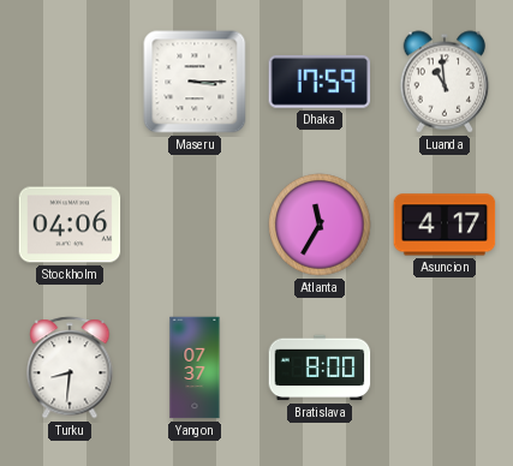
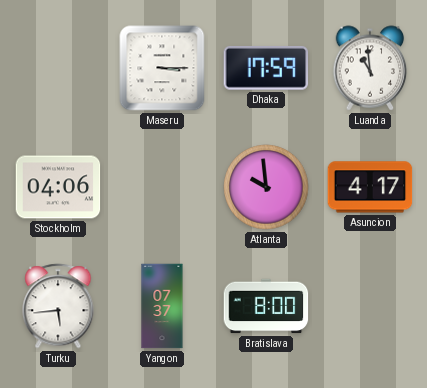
Atlanta: 11:35 -> 9:59
Turku: 8:31 -> 5:44
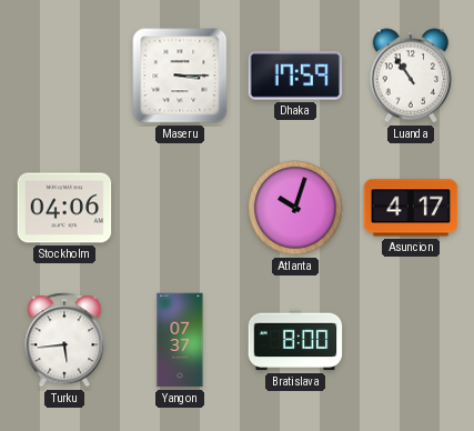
Luanda: 10:59 -> 10:54
Atlanta: 9:59 -> 10:03
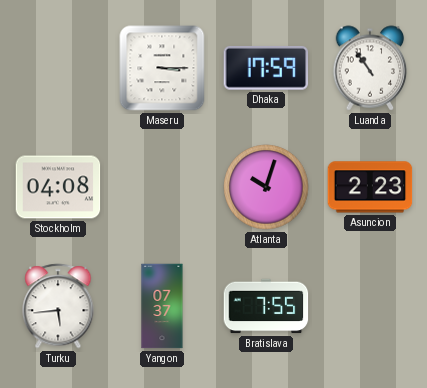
Stockholm: 04:06 -> 04:08
Asuncion: 4:17 -> 2:23
Bratislava: 8:00 -> 7:55
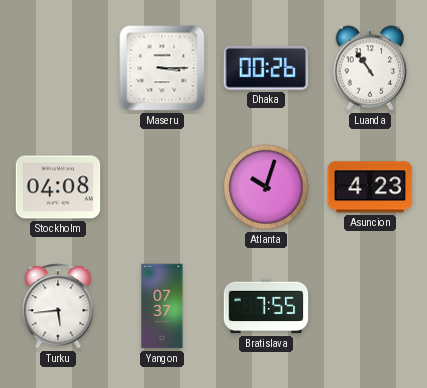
Dhaka: 17:59 -> 00:26
Asuncion: 2:23 -> 4:23
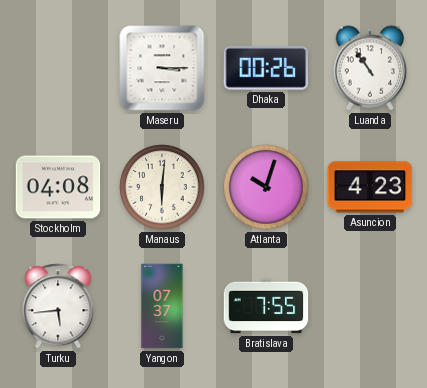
Manaus: none -> 6:01
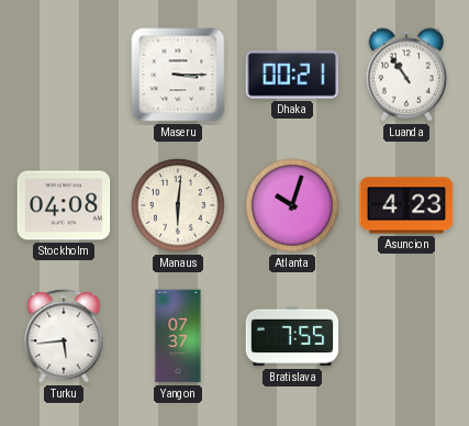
Dhaka: 00:26 -> 00:21
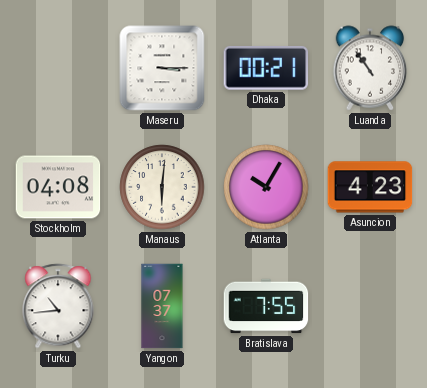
Atlanta: 10:03 -> 10:05
Turku: 5:44 -> 10:44
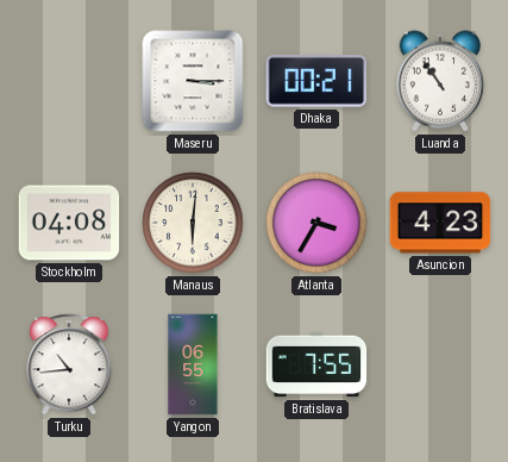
Atlanta: 10:05 -> 3:35
Yangon: 07:37 -> 06:55
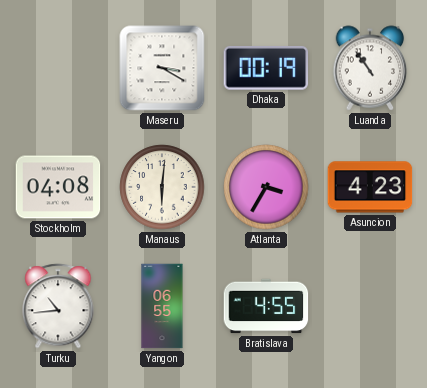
Maseru: 3:15 -> 3:20
Dhaka: 00:21 -> 00:19
Bratislava: 7:55 -> 4:55
